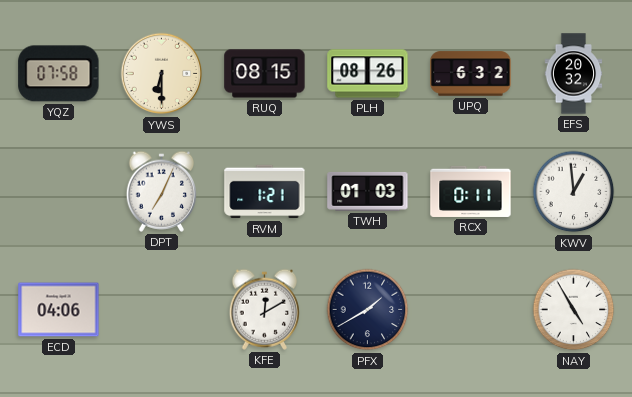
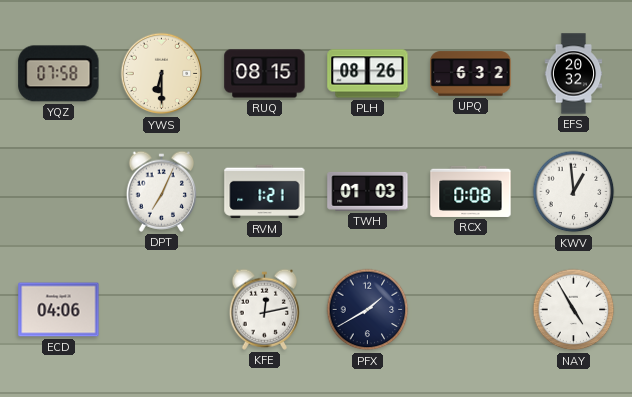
RCX: 0:11 -> 0:08
KFE: 12:10 -> 12:13
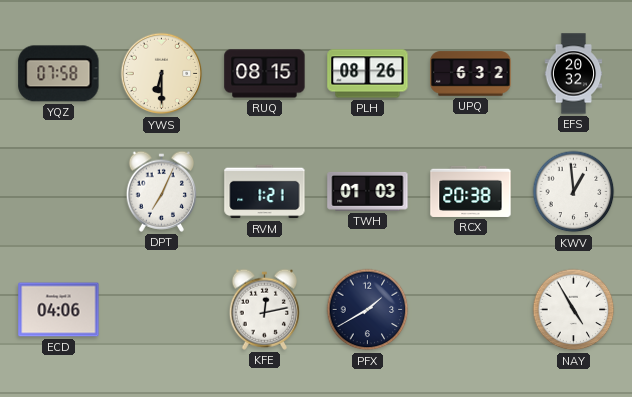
RCX: 0:08 -> 20:38
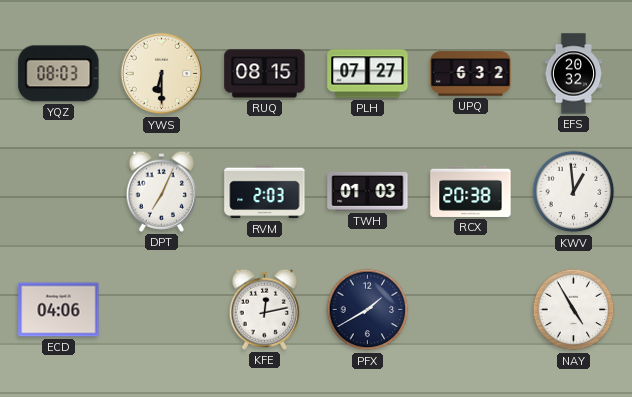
YQZ: 07:58 -> 08:03
PLH: 08:26 -> 07:27
RVM: 1:21 -> 2:03
